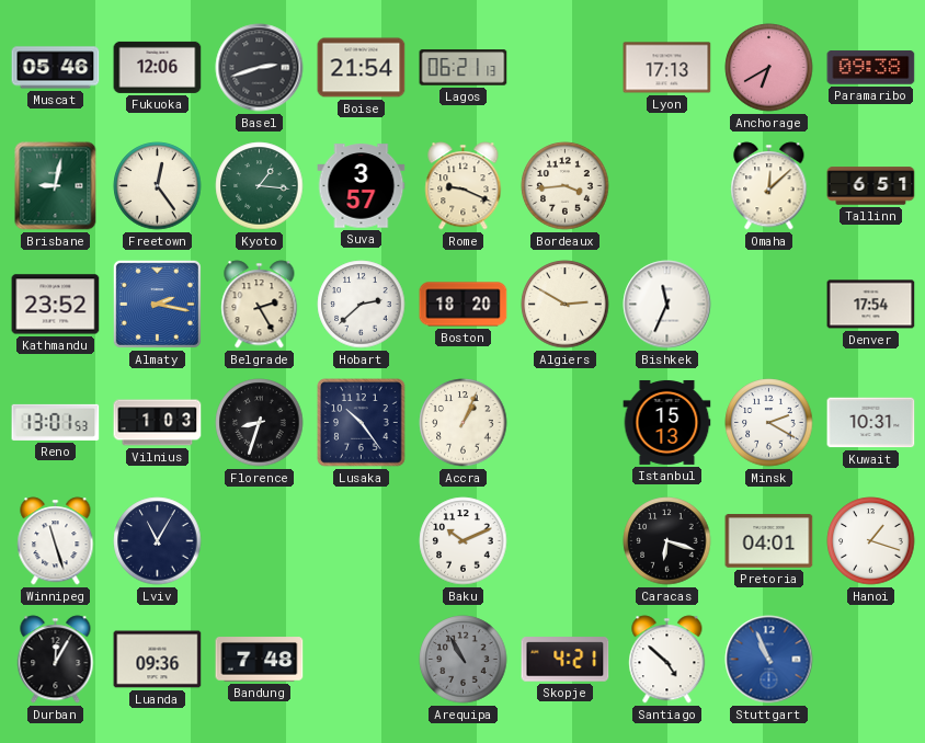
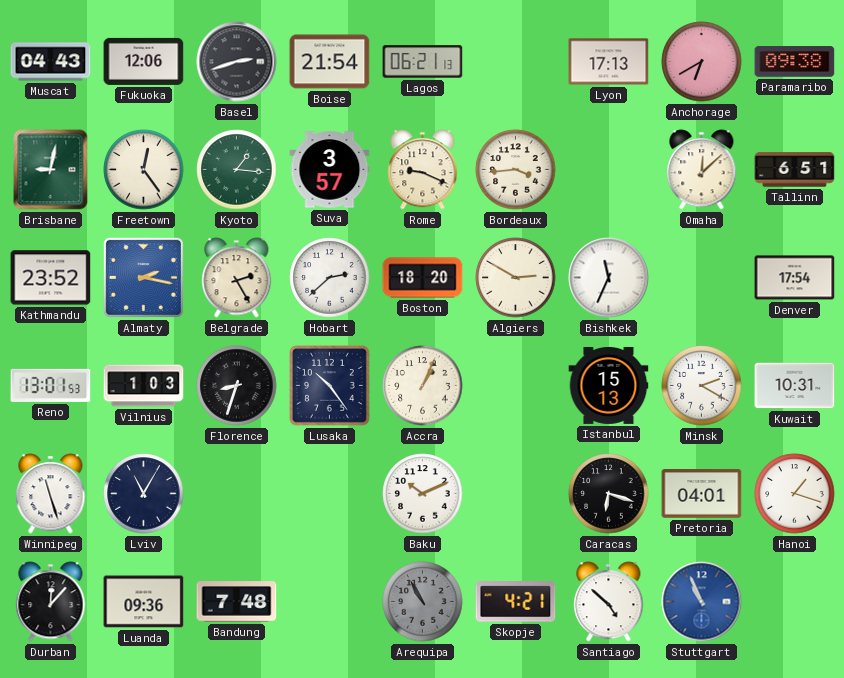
Muscat: 05:46 -> 04:43
Durban: 12:05 -> 12:07
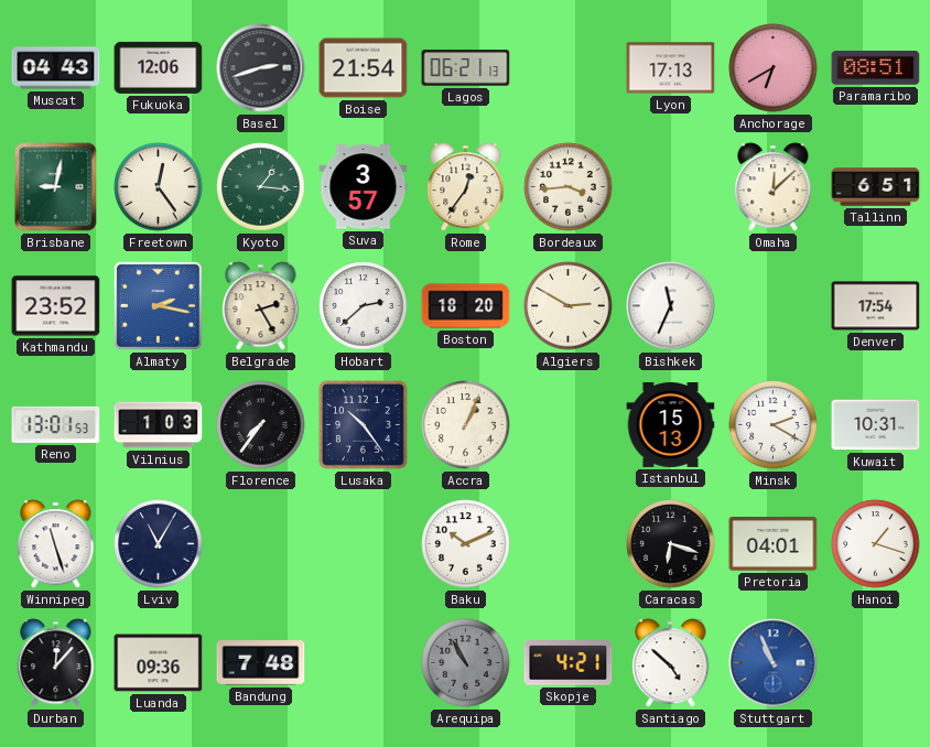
Paramaribo: 09:38 -> 08:51
Rome: 9:19 -> 12:36
Florence: 8:33 -> 7:36
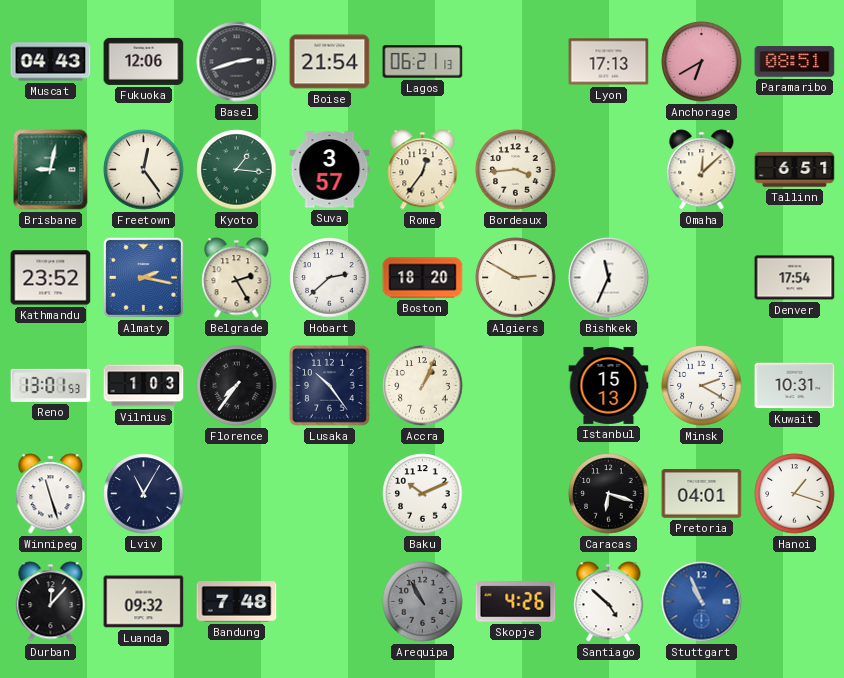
Luanda: 09:36 -> 09:32
Skopje: 4:21 -> 4:26
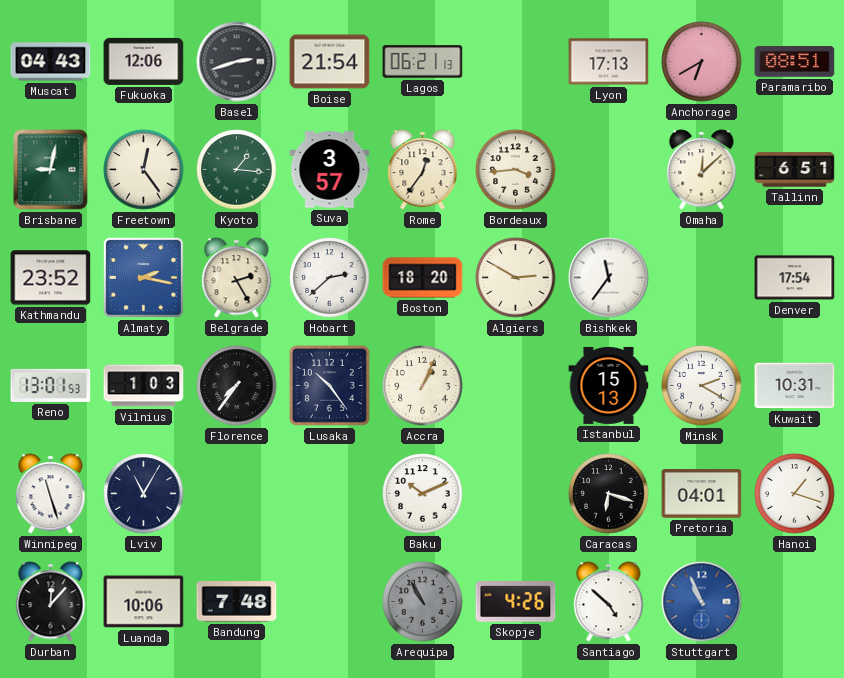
Bishkek: 11:34 -> 11:36
Luanda: 09:32 -> 10:06
